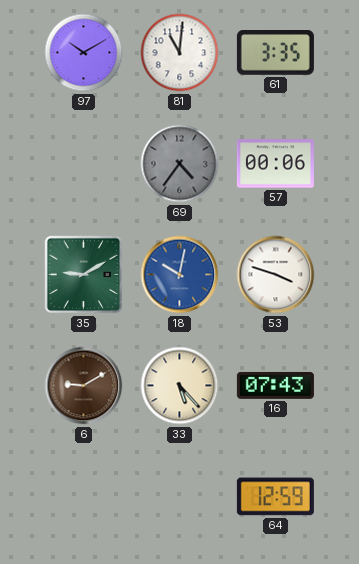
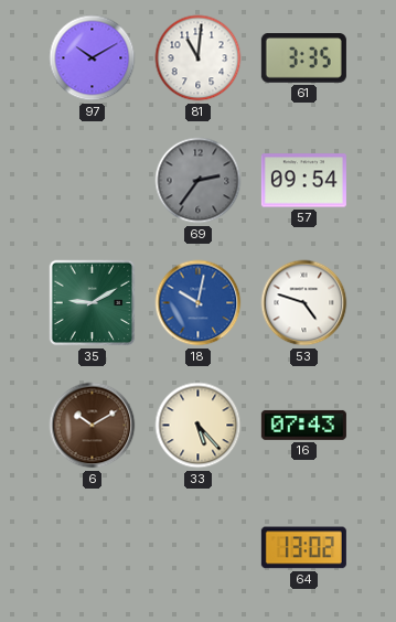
69: 4:36 -> 2:36
57: 00:06 -> 09:54
53: 3:48 -> 4:48
6: 9:10 -> 10:10
64: 12:59 -> 13:02
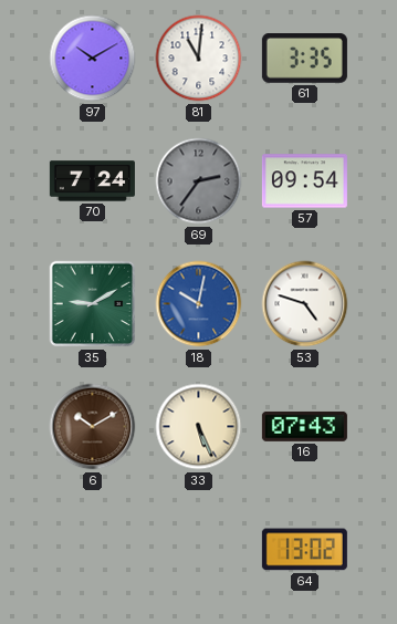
70: none -> 7:24
33: 5:23 -> 5:26
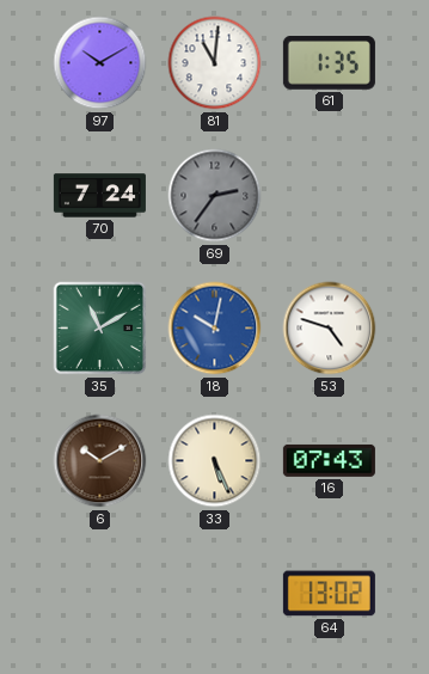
61: 3:35 -> 1:35
57: 09:54 -> none
35: 9:10 -> 11:10
